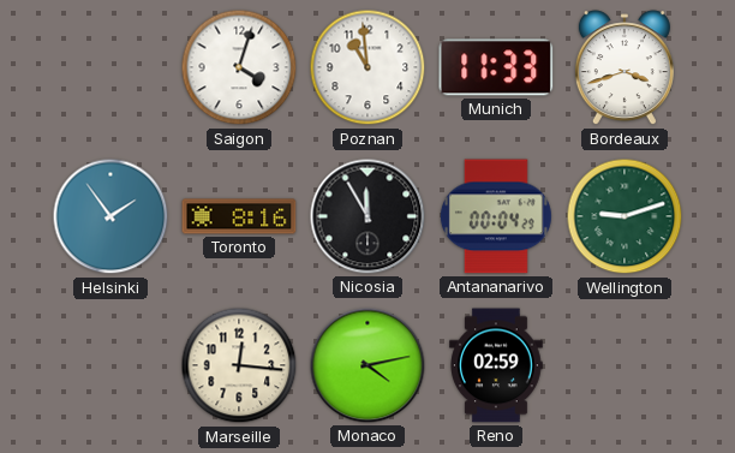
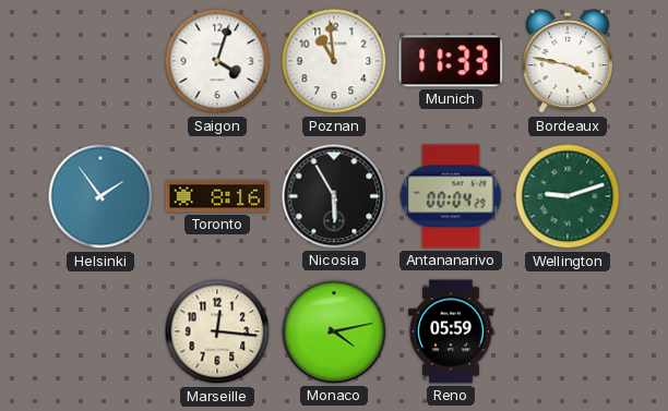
Bordeaux: 3:42 -> 3:47
Nicosia: 11:55 -> 5:55
Reno: 02:59 -> 05:59
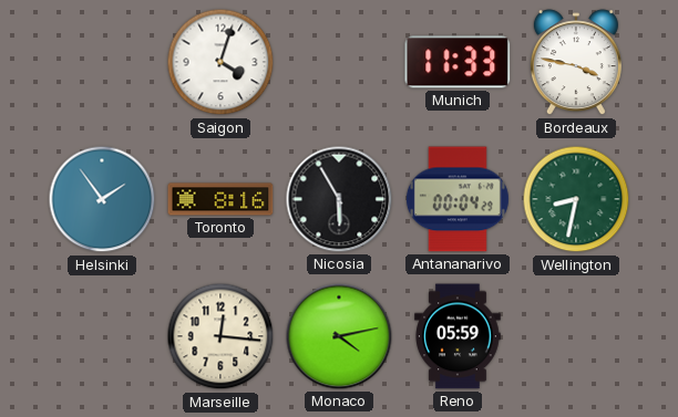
Poznan: 10:59 -> none
Wellington: 9:12 -> 8:32
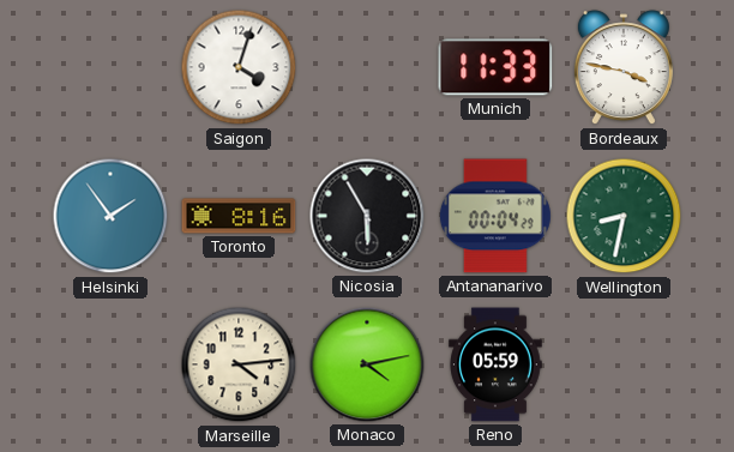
Marseille: 12:16 -> 4:14
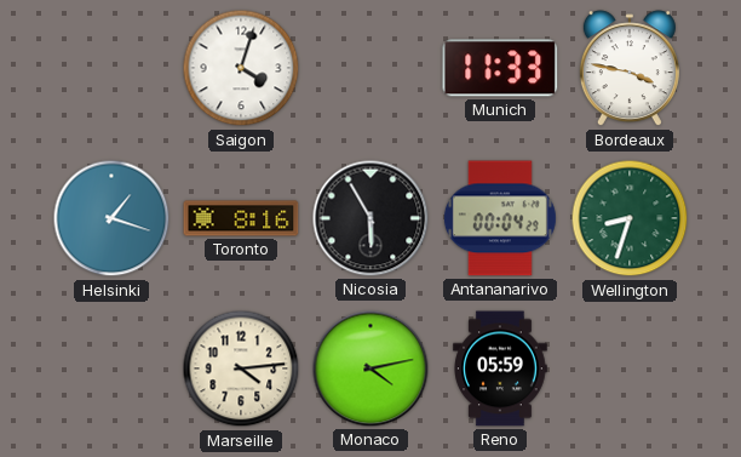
Helsinki: 1:54 -> 1:18
Wellington: 8:32 -> 8:33
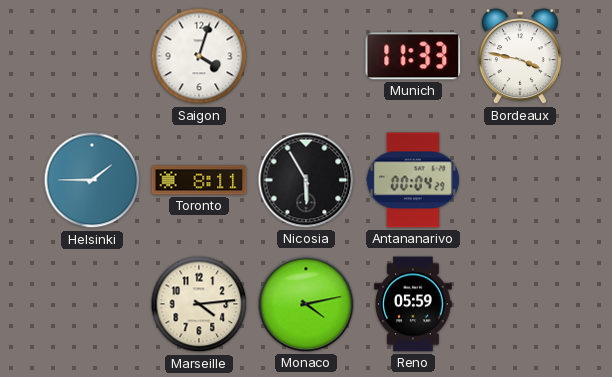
Helsinki: 1:18 -> 1:45
Toronto: 8:16 -> 8:11
Wellington: 8:33 -> none
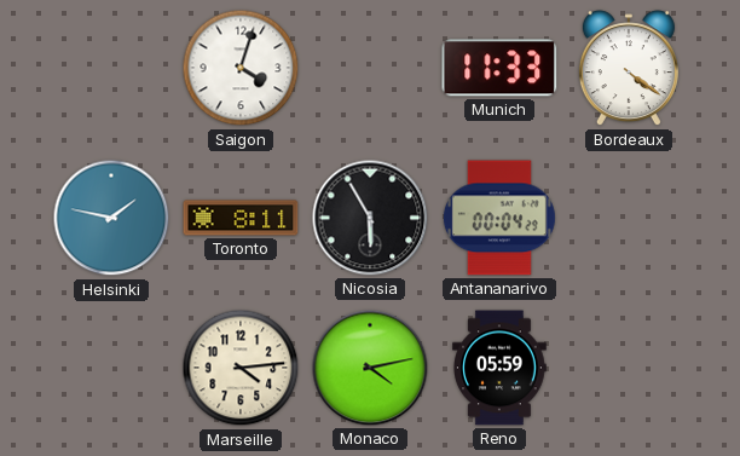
Bordeaux: 3:47 -> 4:21
Helsinki: 1:45 -> 1:47
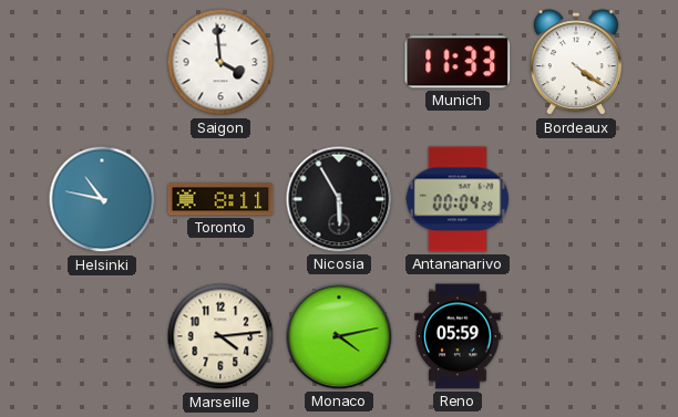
Saigon: 4:03 -> 3:59
Helsinki: 1:47 -> 10:47
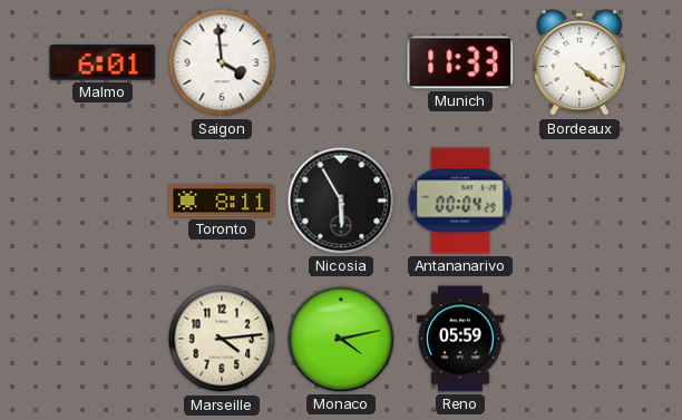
Malmo: none -> 6:01
Helsinki: 10:47 -> none
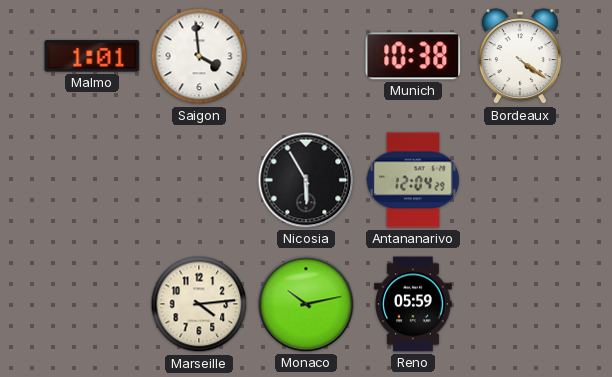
Malmo: 6:01 -> 1:01
Munich: 11:33 -> 10:38
Toronto: 8:11 -> none
Antananarivo: 00:04 -> 12:04
Monaco: 4:13 -> 10:13
